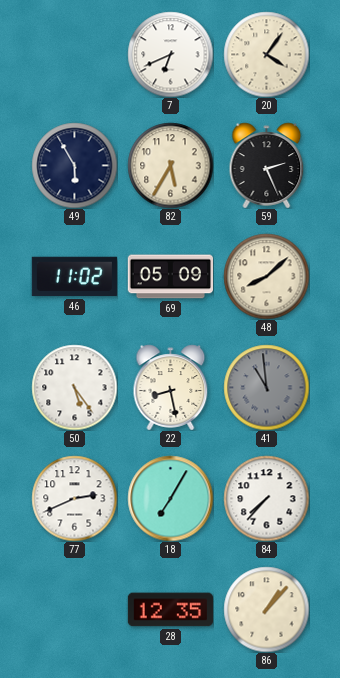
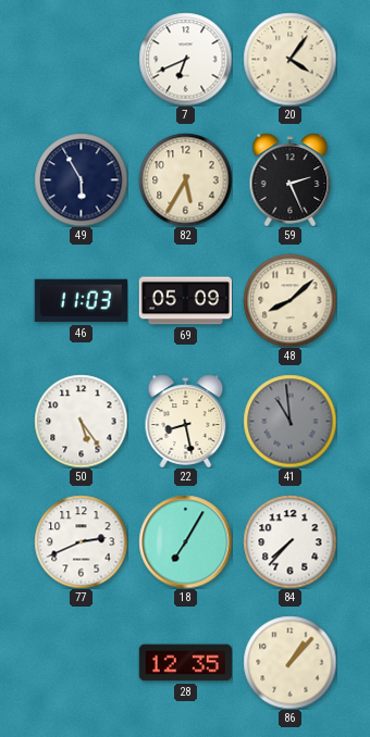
46: 11:02 -> 11:03
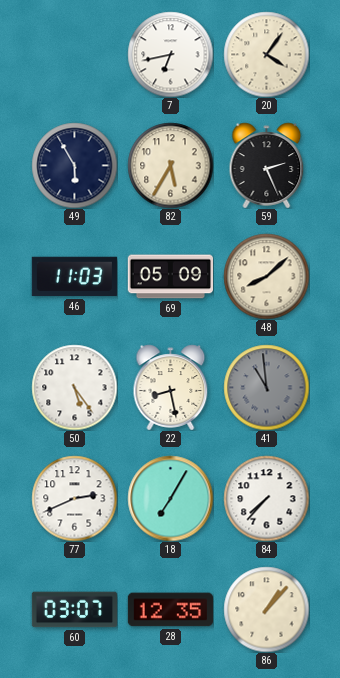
7: 6:41 -> 6:43
60: none -> 03:07
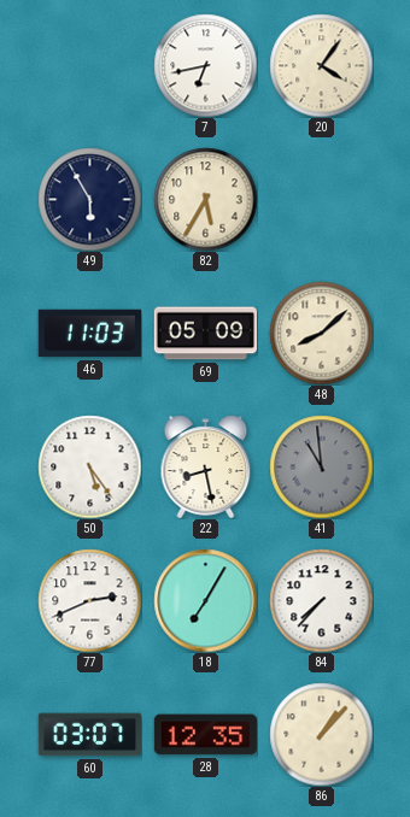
59: 2:26 -> none
